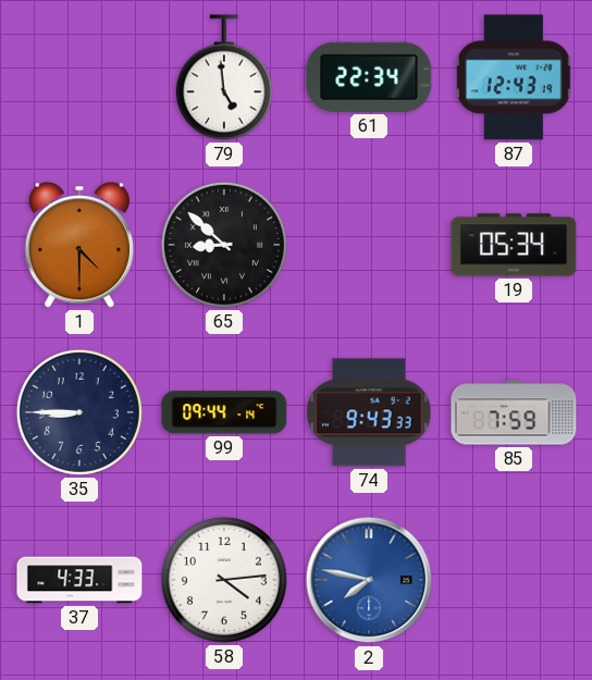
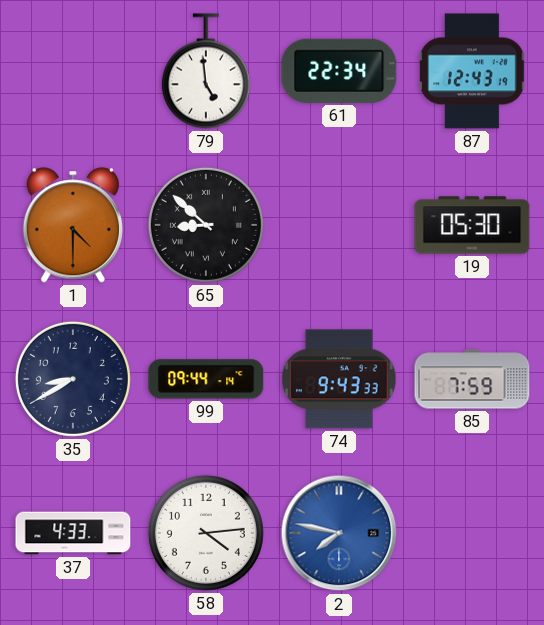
19: 05:34 -> 05:30
35: 8:45 -> 8:40
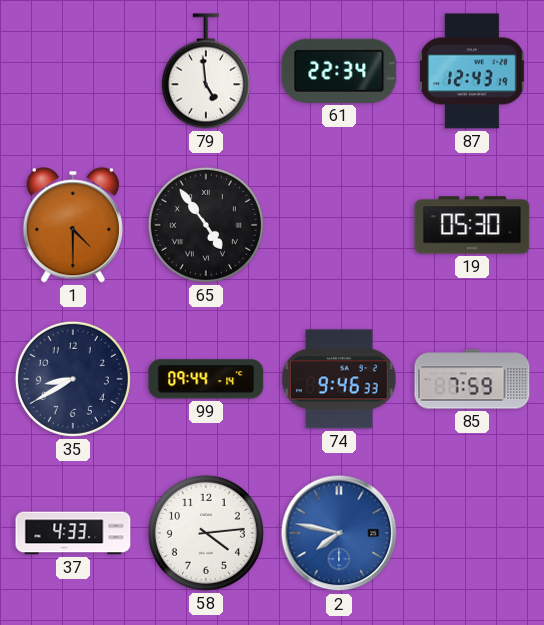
65: 8:52 -> 4:54
74: 9:43 -> 9:46
